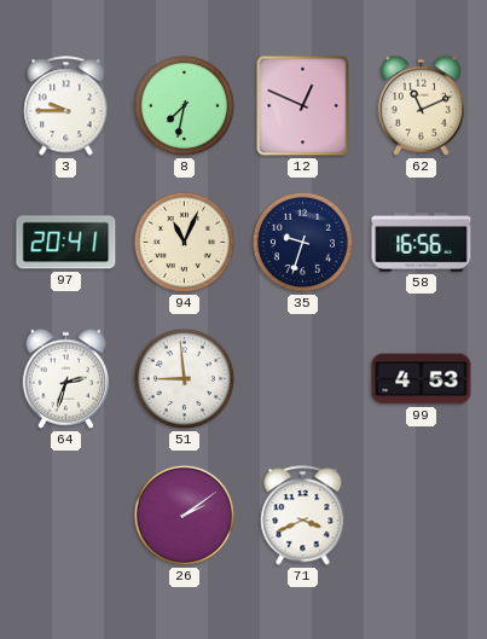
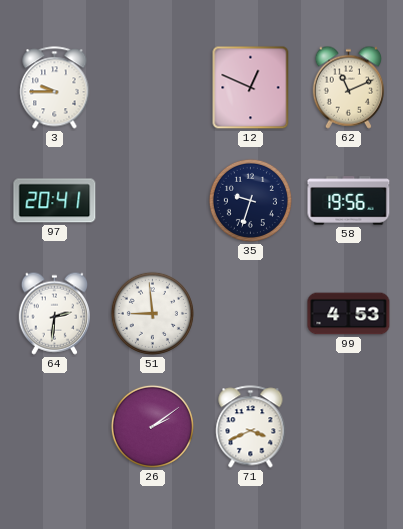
8: 7:32 -> none
94: 11:04 -> none
58: 16:56 -> 19:56
64: 2:33 -> 2:31
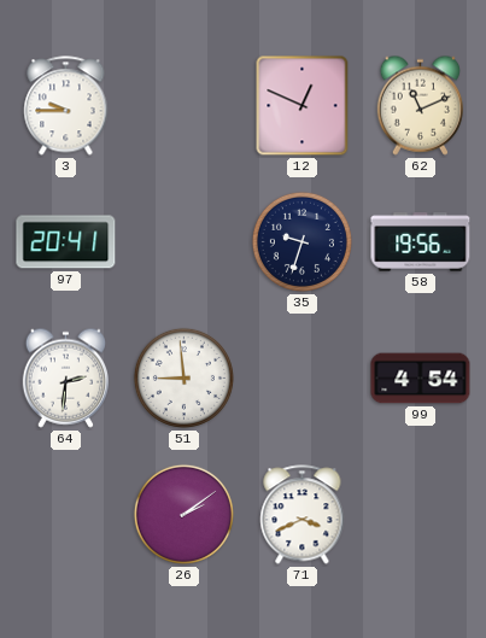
99: 4:53 -> 4:54
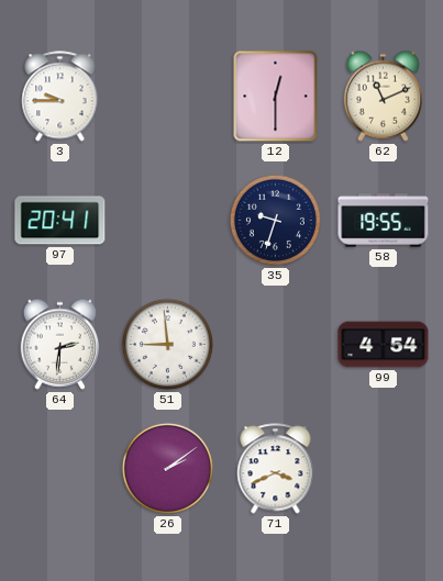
12: 12:49 -> 12:30
58: 19:56 -> 19:55
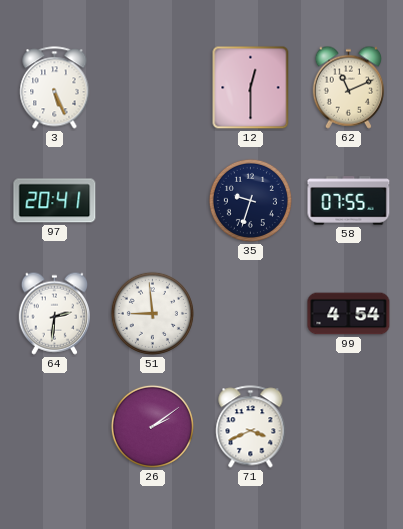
3: 9:45 -> 5:26
58: 19:55 -> 07:55
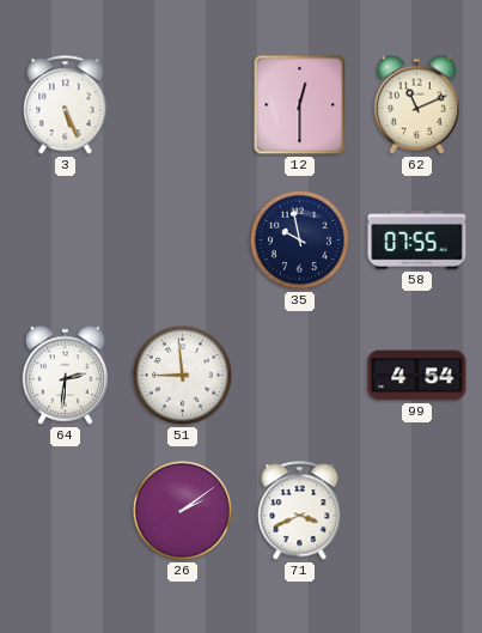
97: 20:41 -> none
35: 9:33 -> 9:58
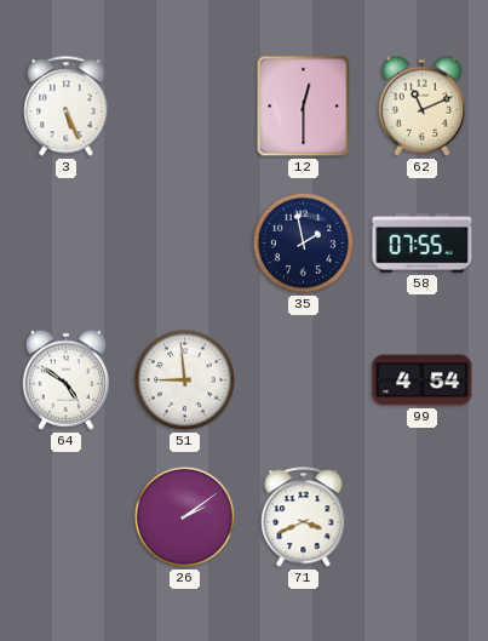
35: 9:58 -> 1:58
64: 2:31 -> 4:51
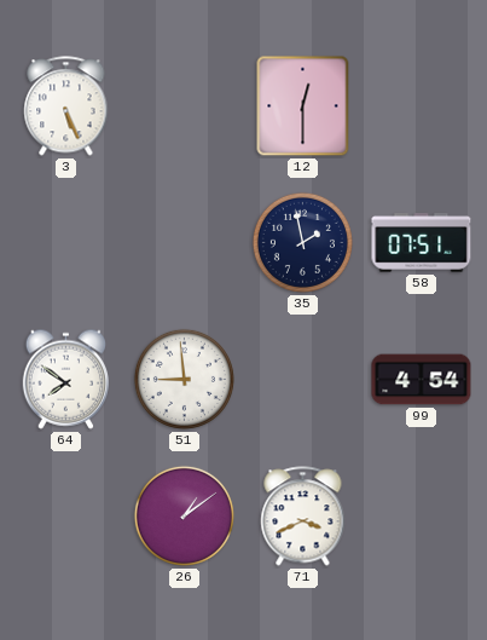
62: 11:11 -> none
58: 07:55 -> 07:51
64: 4:51 -> 7:51
26: 2:09 -> 1:09
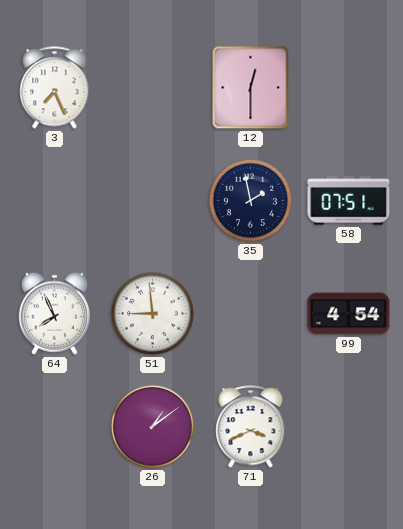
3: 5:26 -> 7:26
64: 7:51 -> 7:56
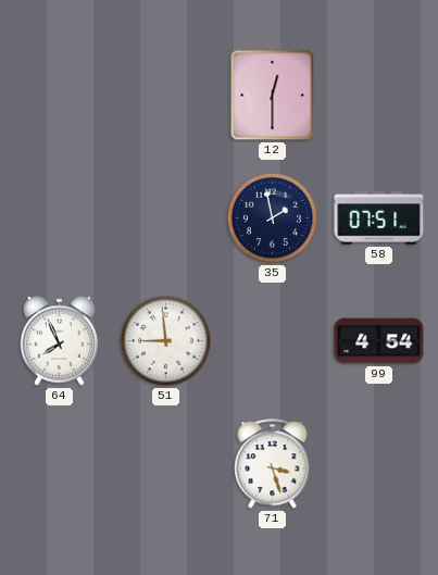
3: 7:26 -> none
26: 1:09 -> none
71: 3:41 -> 3:27
